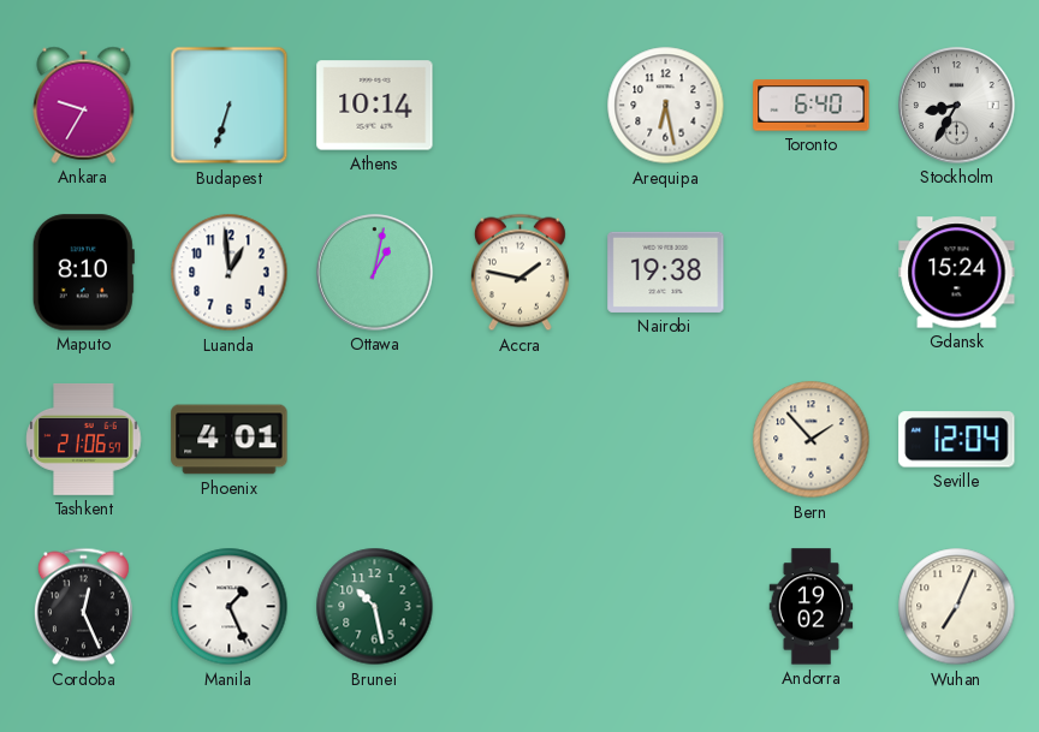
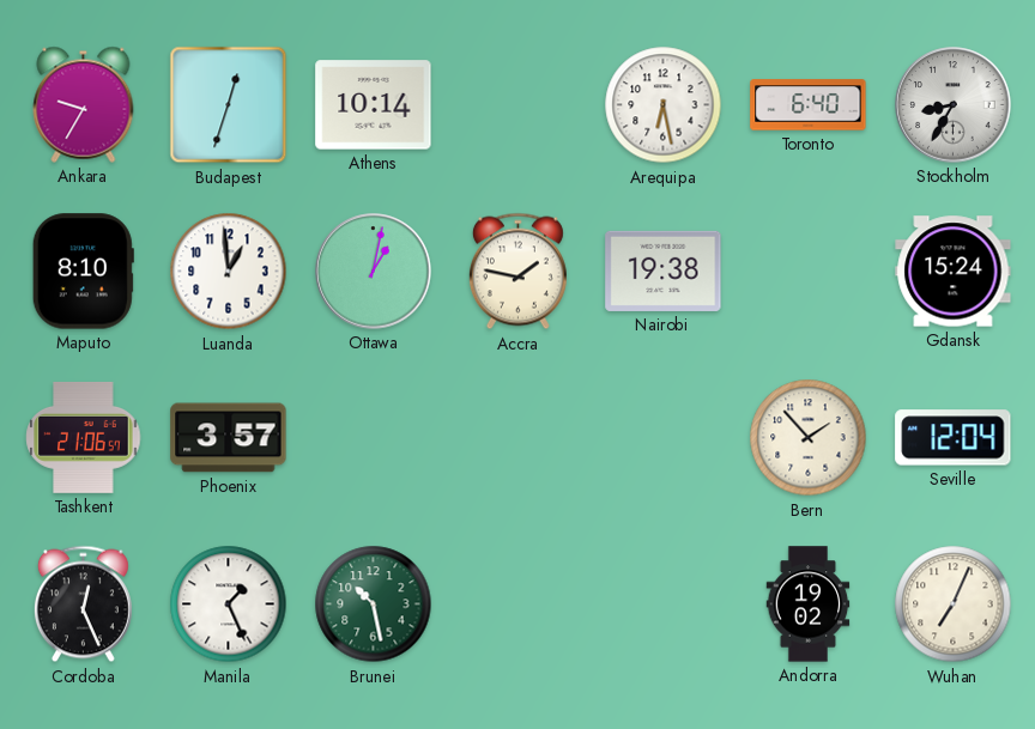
Budapest: 6:33 -> 12:33
Phoenix: 4:01 -> 3:57
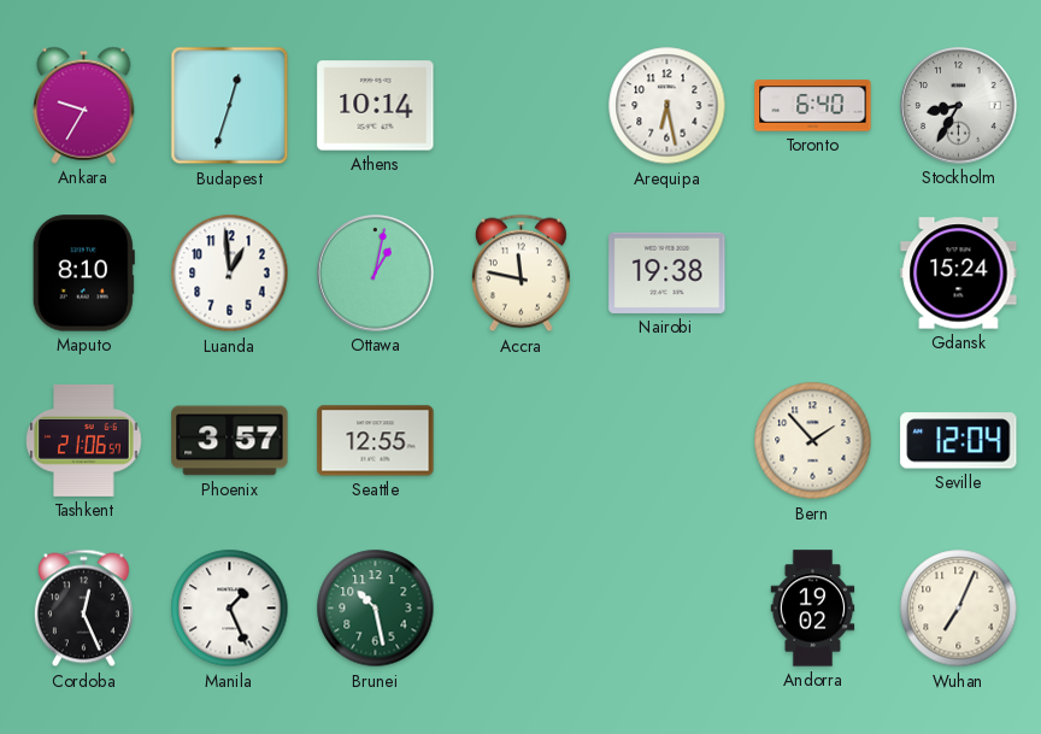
Accra: 1:47 -> 11:47
Seattle: none -> 12:55
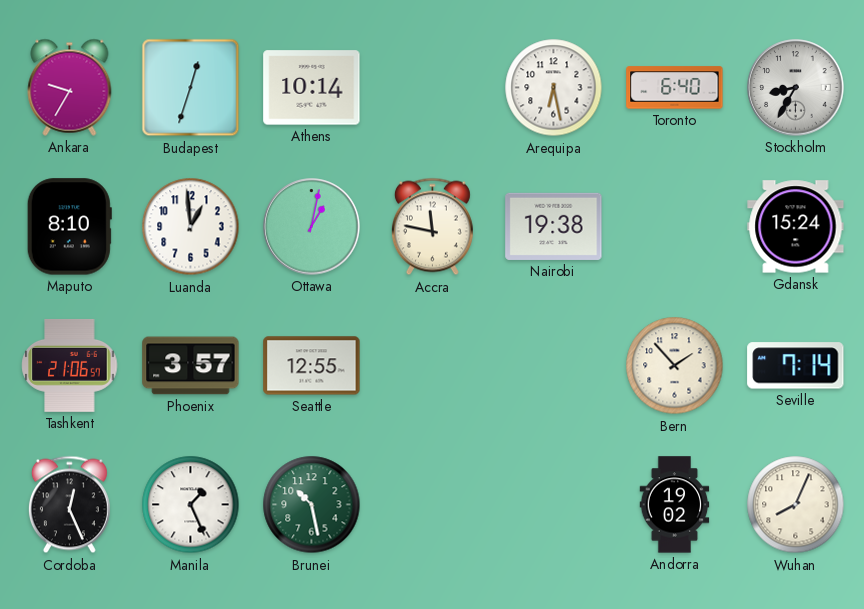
Seville: 12:04 -> 7:14
Wuhan: 7:04 -> 8:04
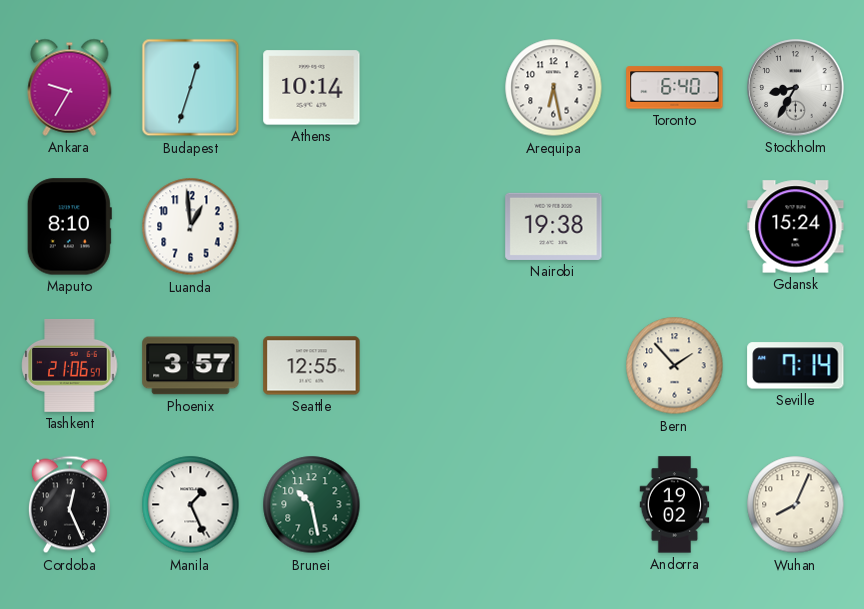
Ottawa: 1:02 -> none
Accra: 11:47 -> none
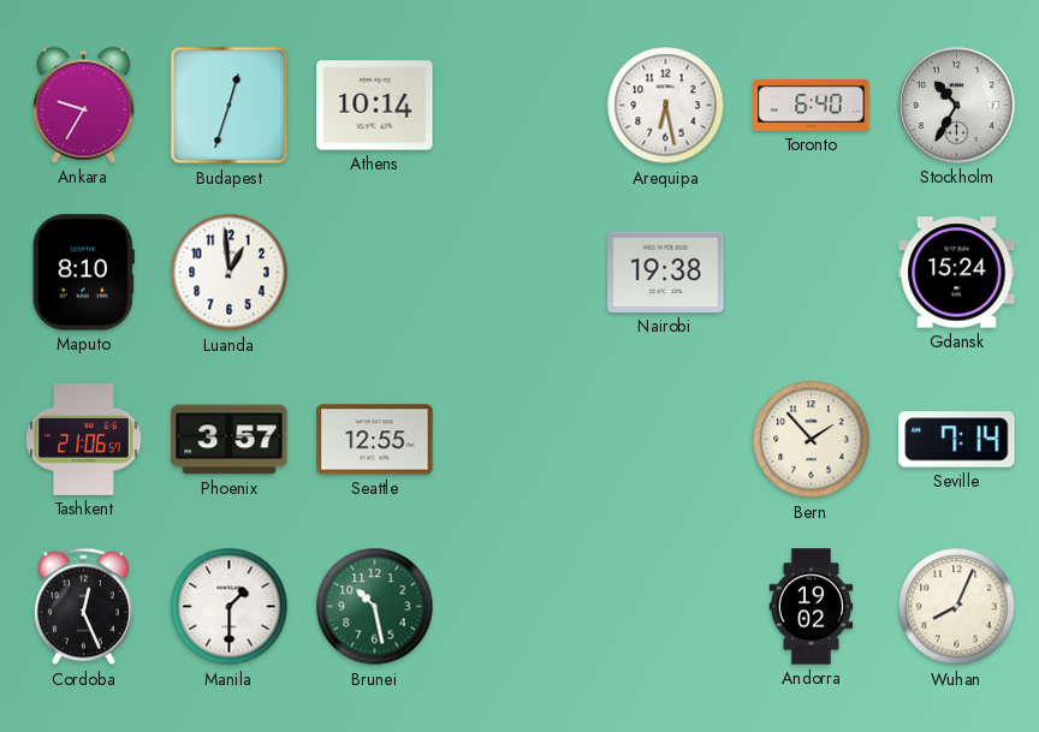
Stockholm: 8:35 -> 10:35
Manila: 1:26 -> 1:30
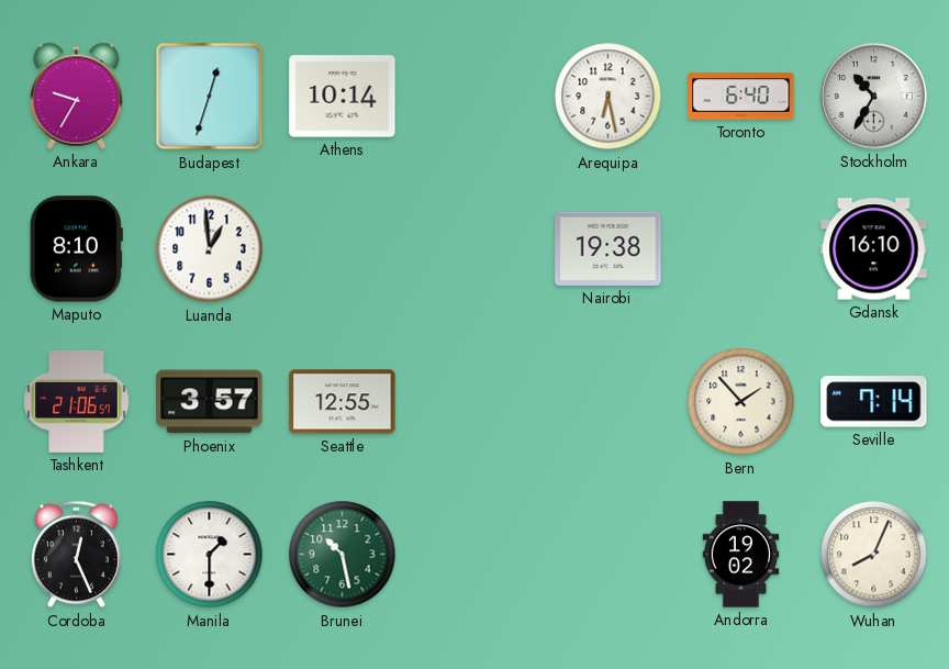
Gdansk: 15:24 -> 16:10
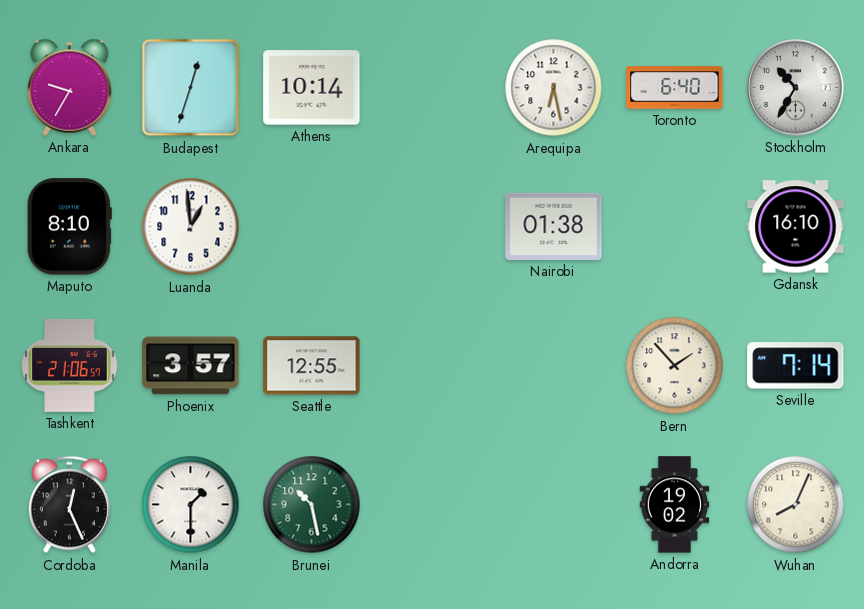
Nairobi: 19:38 -> 01:38
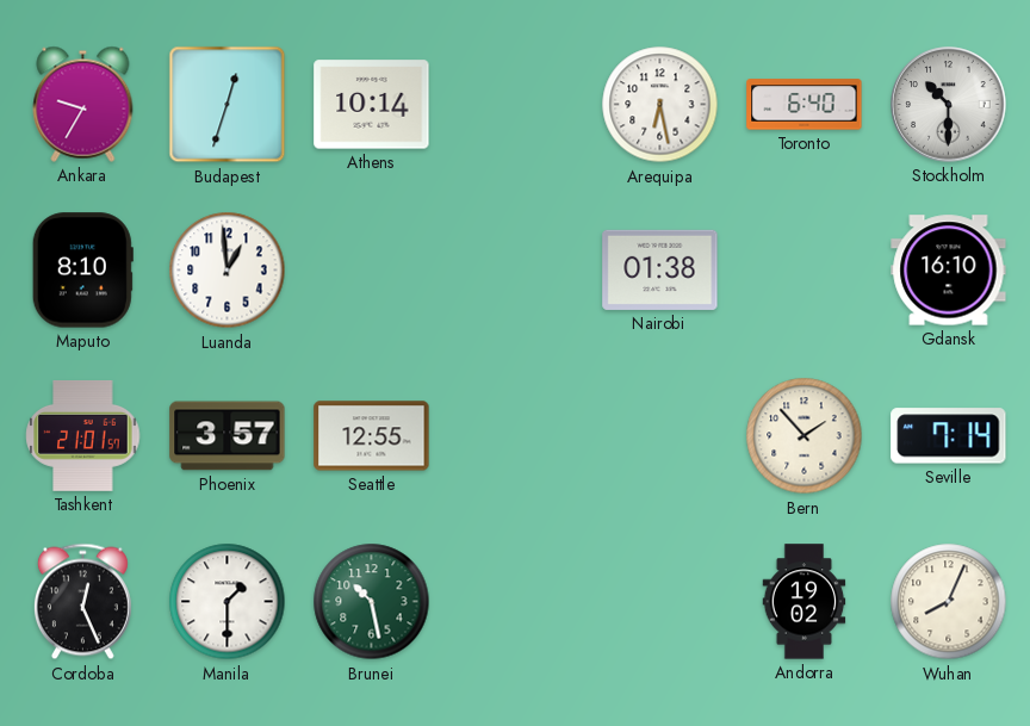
Stockholm: 10:35 -> 10:30
Tashkent: 21:06 -> 21:01
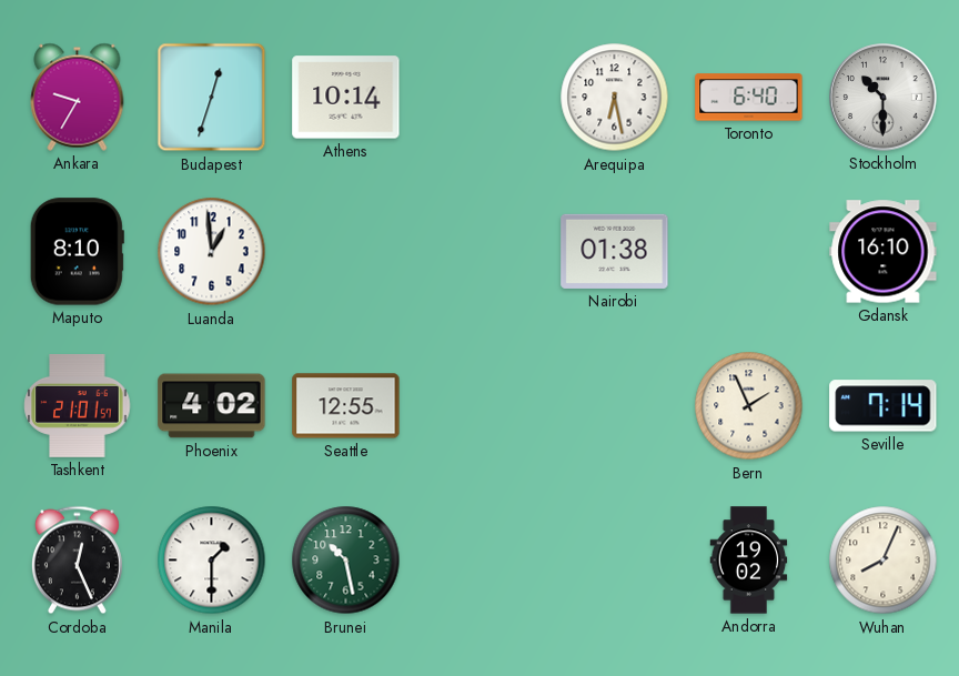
Phoenix: 3:57 -> 4:02
Bern: 1:53 -> 1:56
